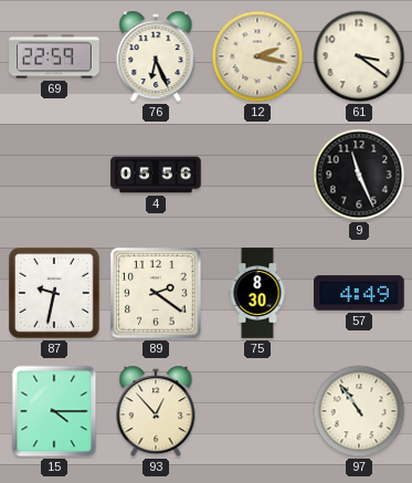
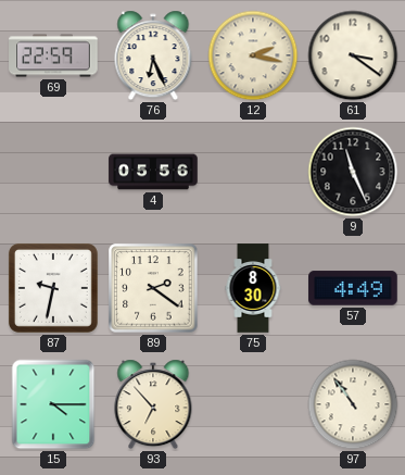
93: 12:53 -> 6:53
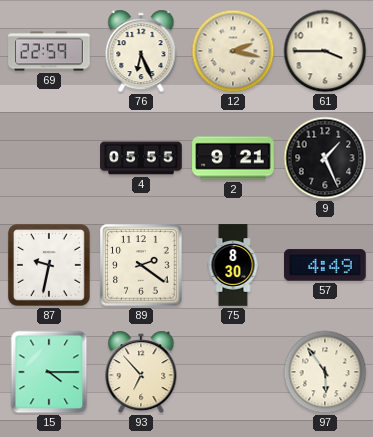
61: 3:21 -> 3:45
4: 05:56 -> 05:55
2: none -> 9:21
9: 11:26 -> 1:26
97: 10:54 -> 5:54
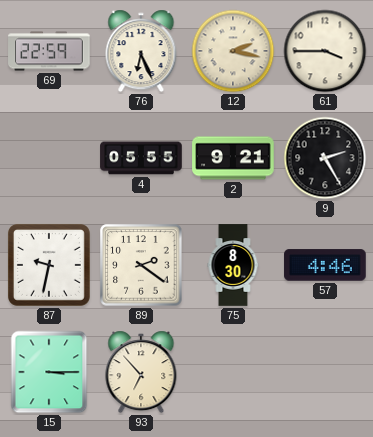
9: 1:26 -> 2:25
57: 4:49 -> 4:46
15: 4:15 -> 3:15
97: 5:54 -> none
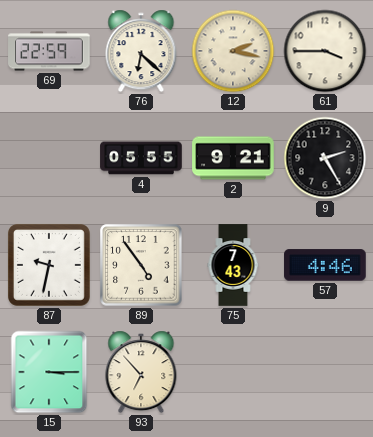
76: 6:26 -> 6:22
89: 2:21 -> 4:54
75: 8:30 -> 7:43
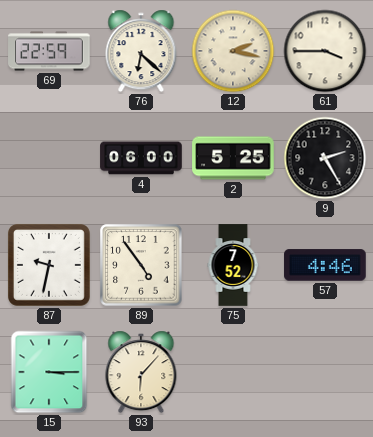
4: 05:55 -> 06:00
2: 9:21 -> 5:25
75: 7:43 -> 7:52
93: 6:53 -> 6:07
